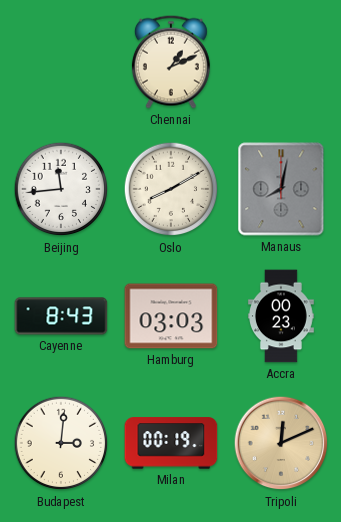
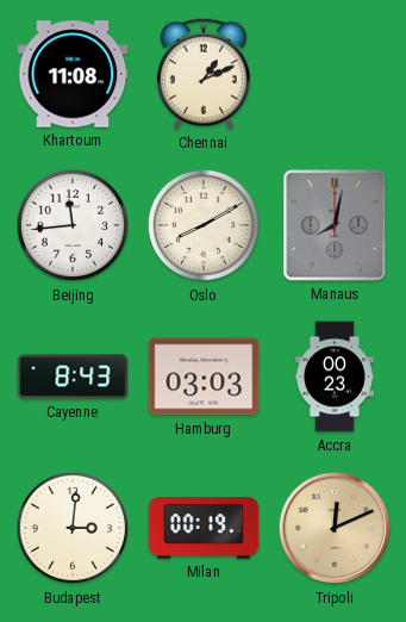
Khartoum: none -> 11:08
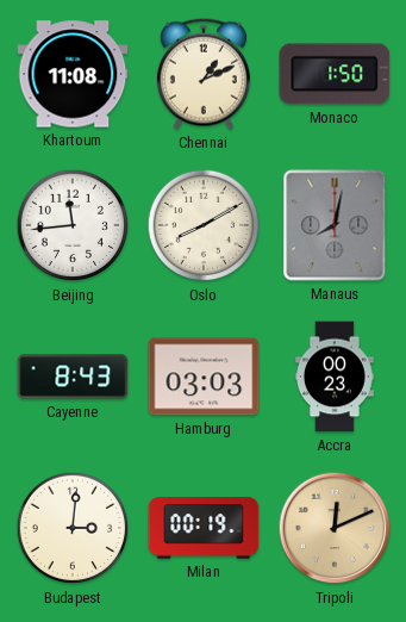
Monaco: none -> 1:50
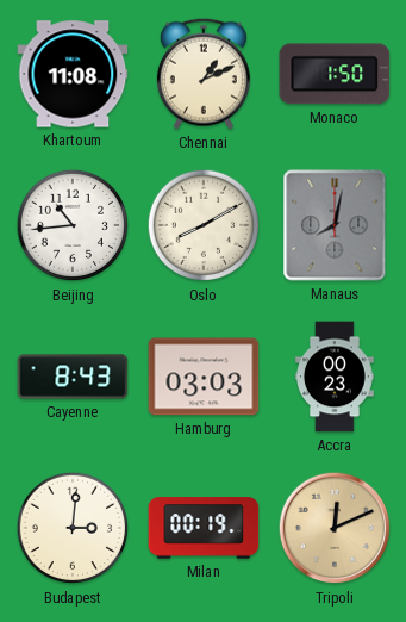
Beijing: 11:44 -> 10:44
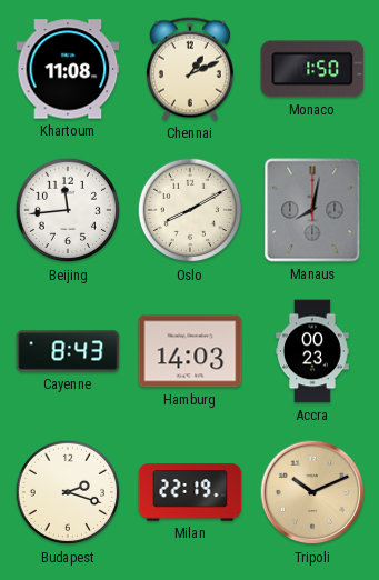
Beijing: 10:44 -> 11:44
Hamburg: 03:03 -> 14:03
Budapest: 3:01 -> 2:18
Milan: 00:19 -> 22:19
Tripoli: 12:11 -> 10:11
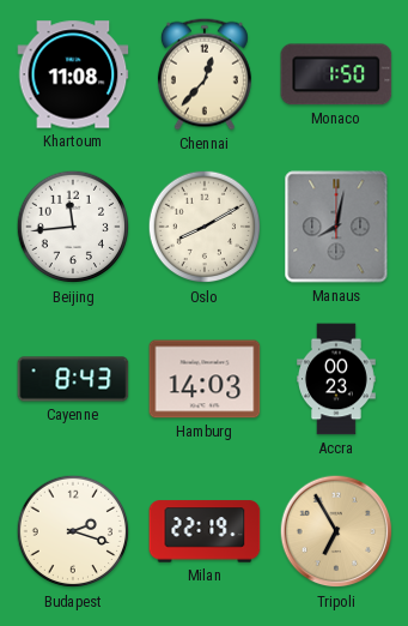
Chennai: 1:11 -> 12:37
Tripoli: 10:11 -> 6:55
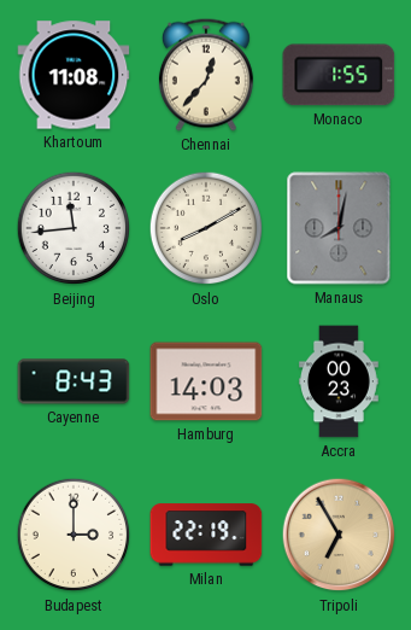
Monaco: 1:50 -> 1:55
Budapest: 2:18 -> 3:00
